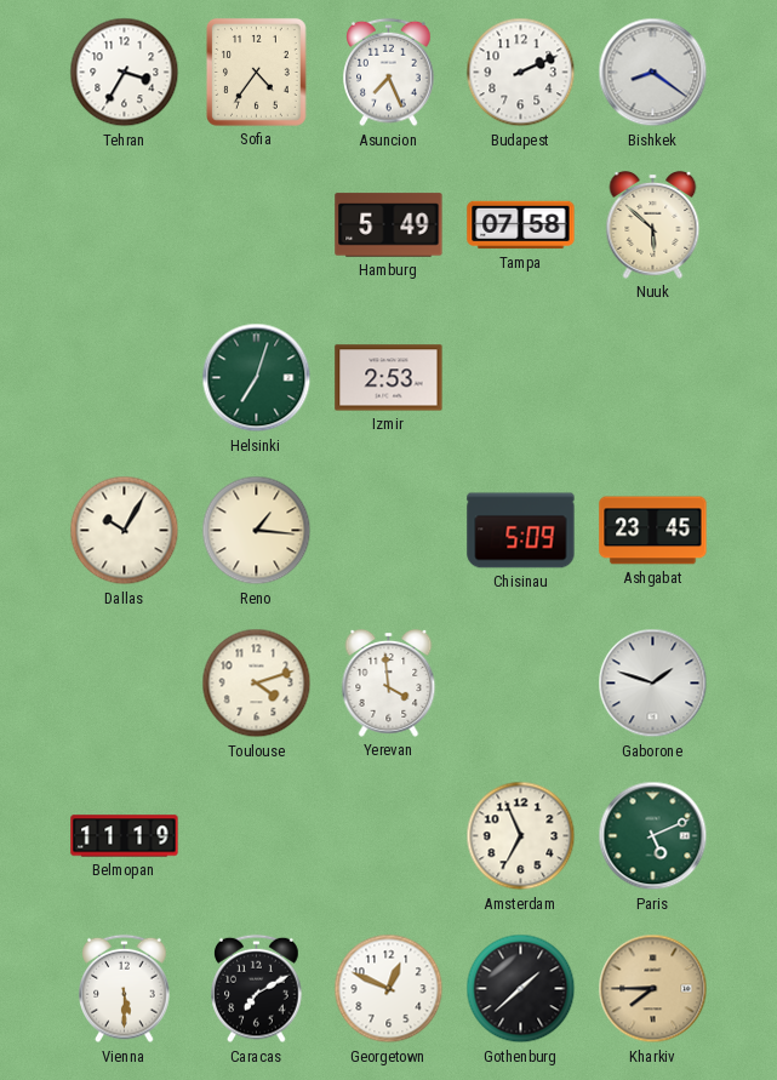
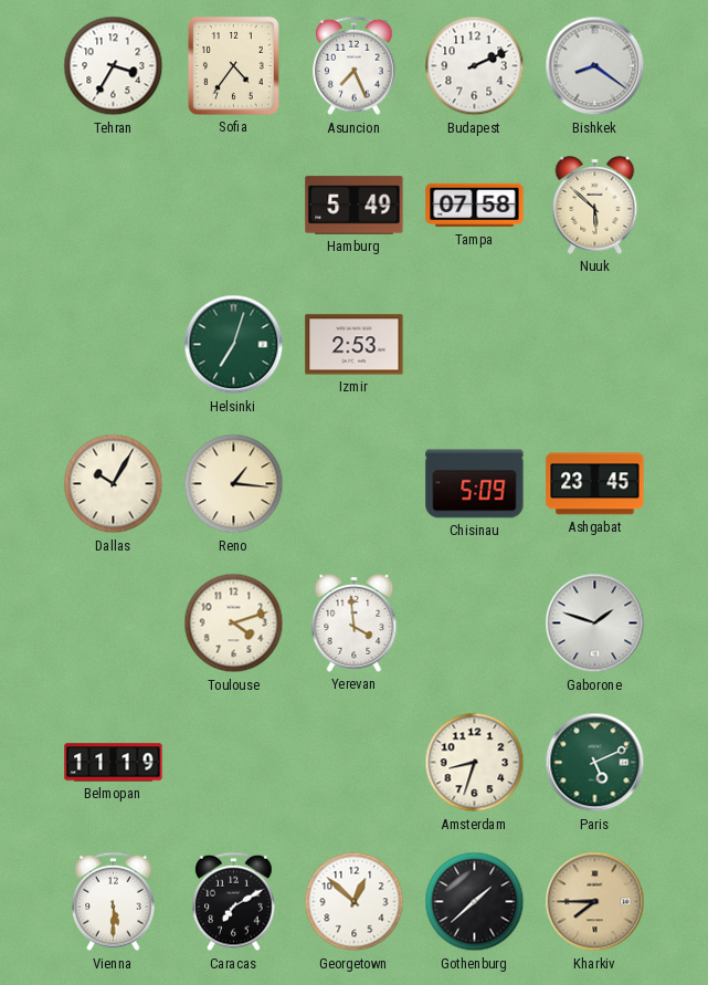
Amsterdam: 6:56 -> 8:33
Georgetown: 12:49 -> 12:52
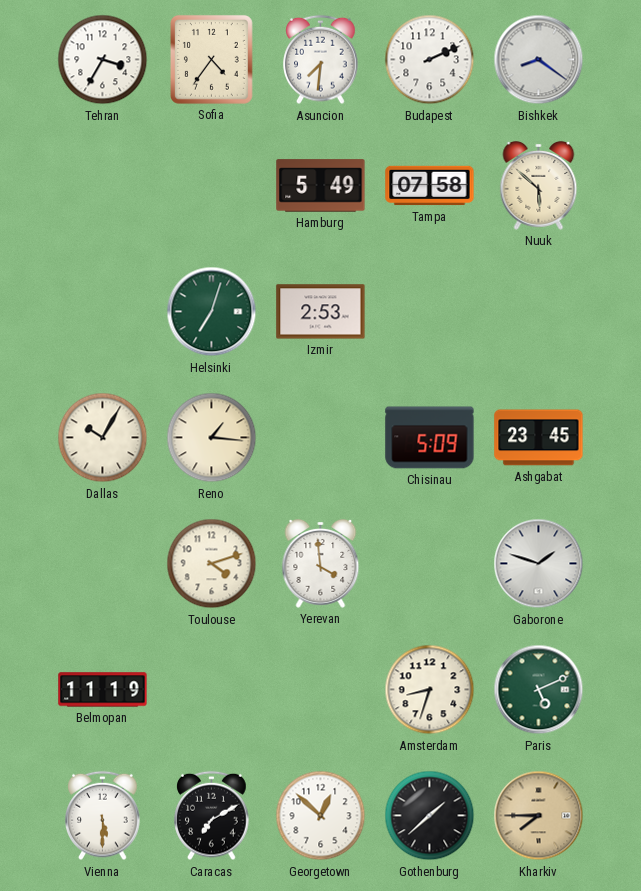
Asuncion: 7:26 -> 7:31
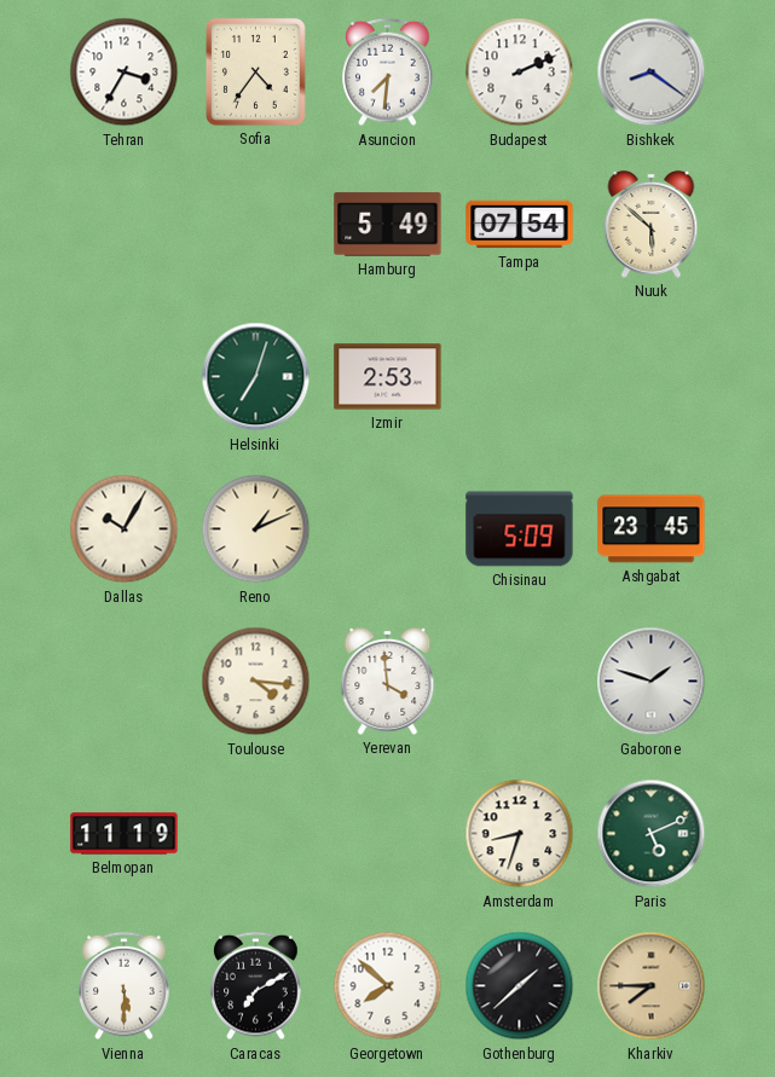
Tampa: 07:58 -> 07:54
Reno: 1:16 -> 1:11
Toulouse: 4:12 -> 4:16
Georgetown: 12:52 -> 7:52
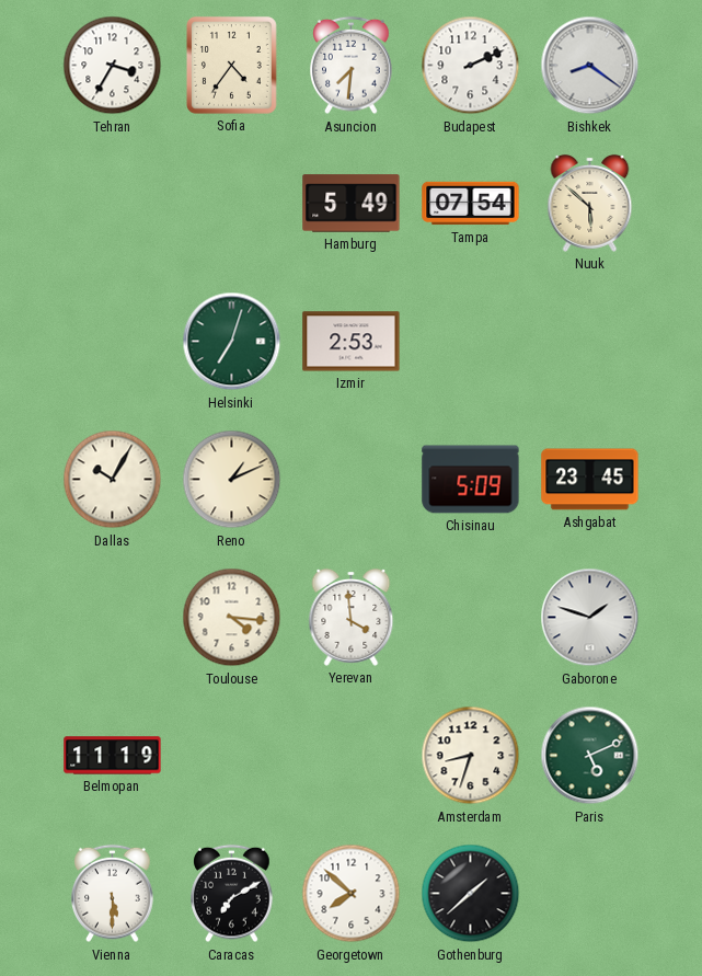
Kharkiv: 7:45 -> none
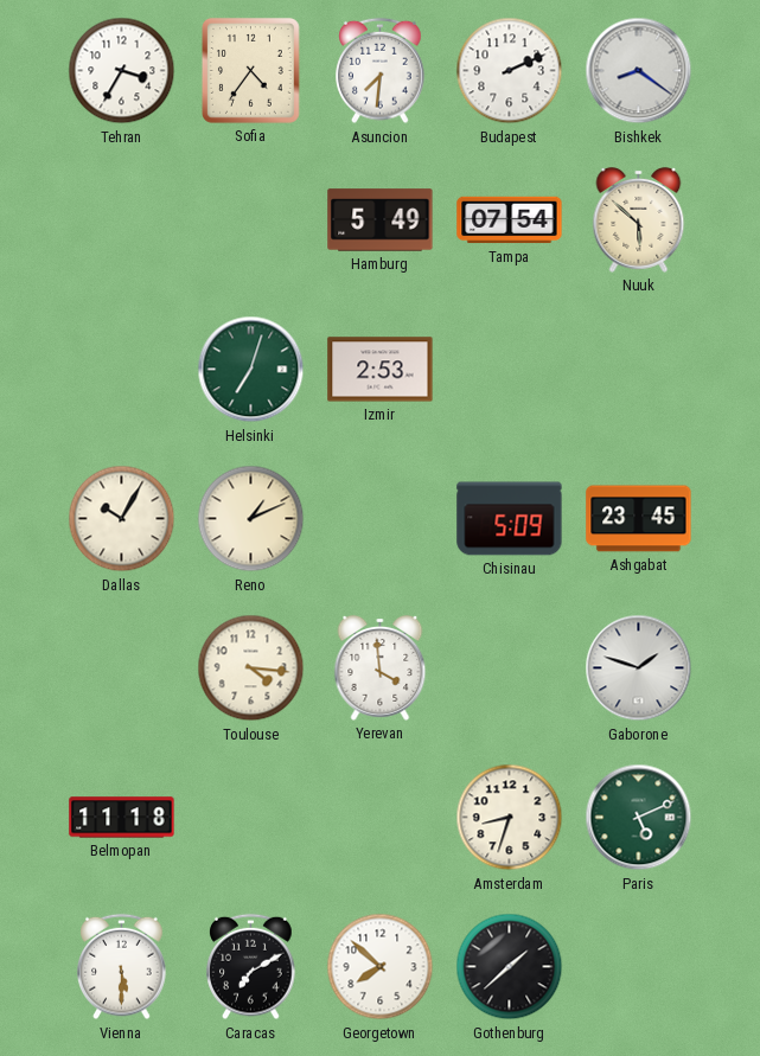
Belmopan: 11:19 -> 11:18
